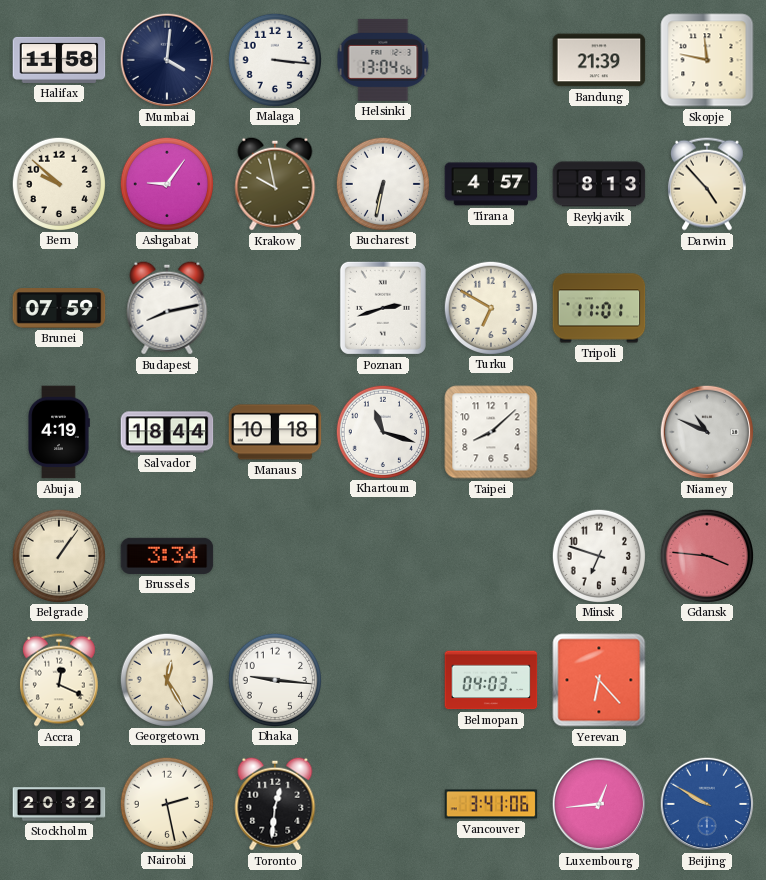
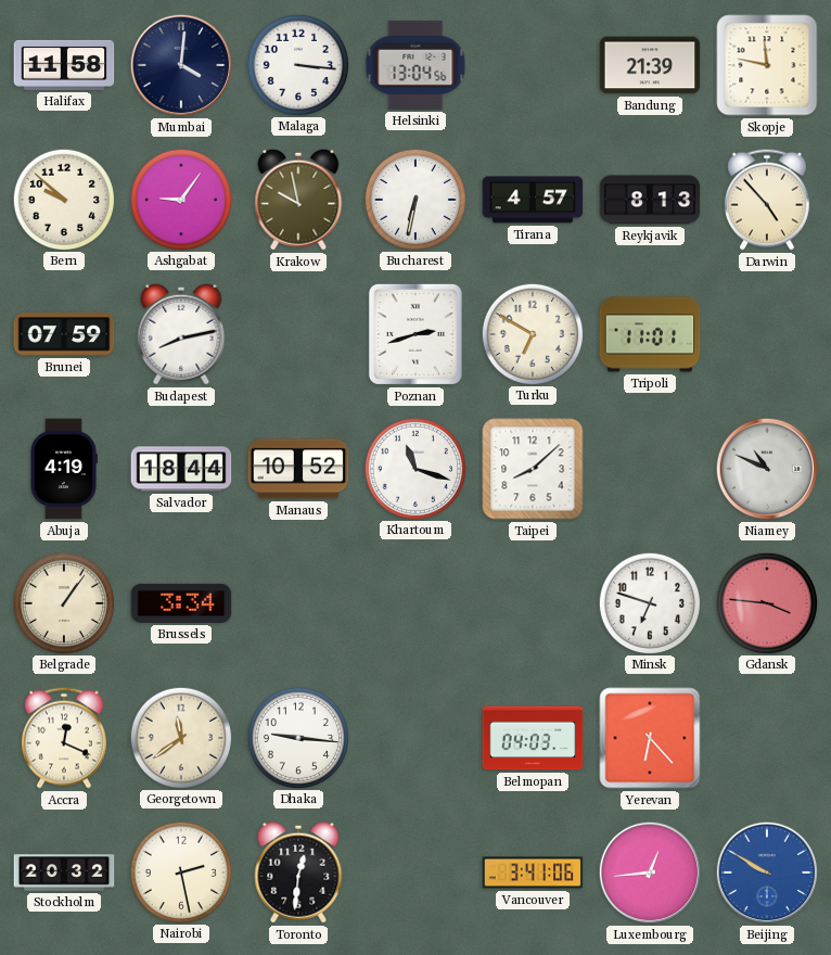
Manaus: 10:18 -> 10:52
Georgetown: 12:25 -> 11:39
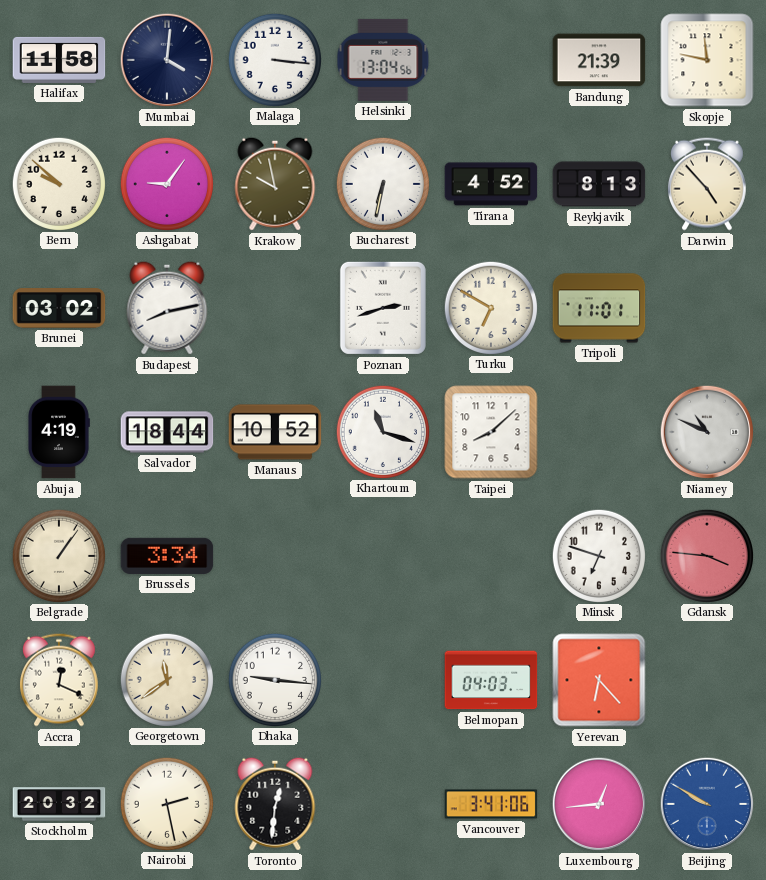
Tirana: 4:57 -> 4:52
Brunei: 07:59 -> 03:02
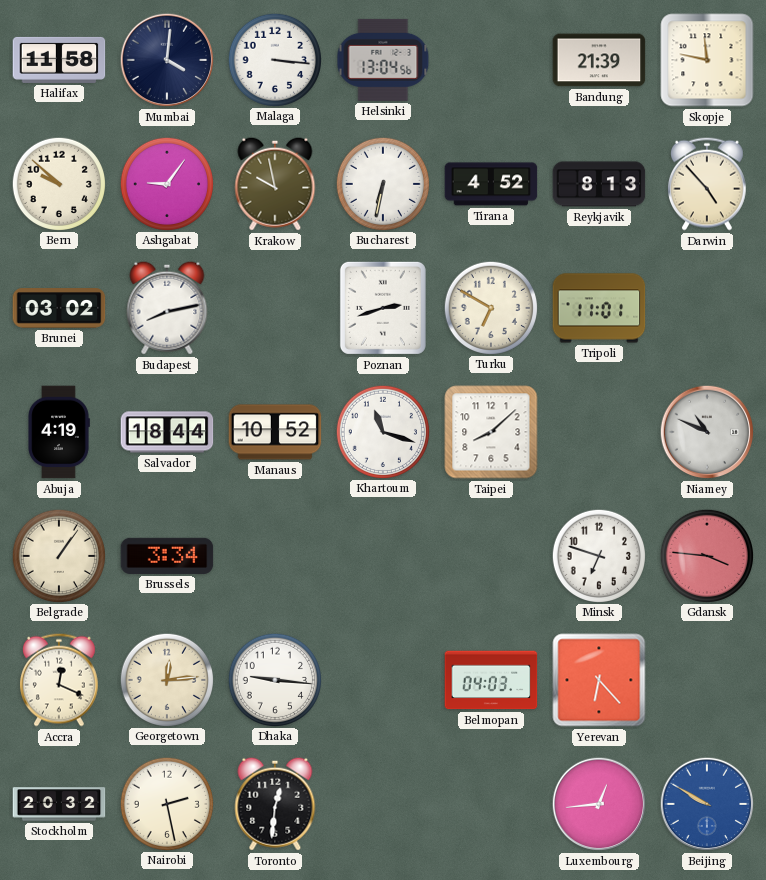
Georgetown: 11:39 -> 12:14
Vancouver: 3:41 -> none
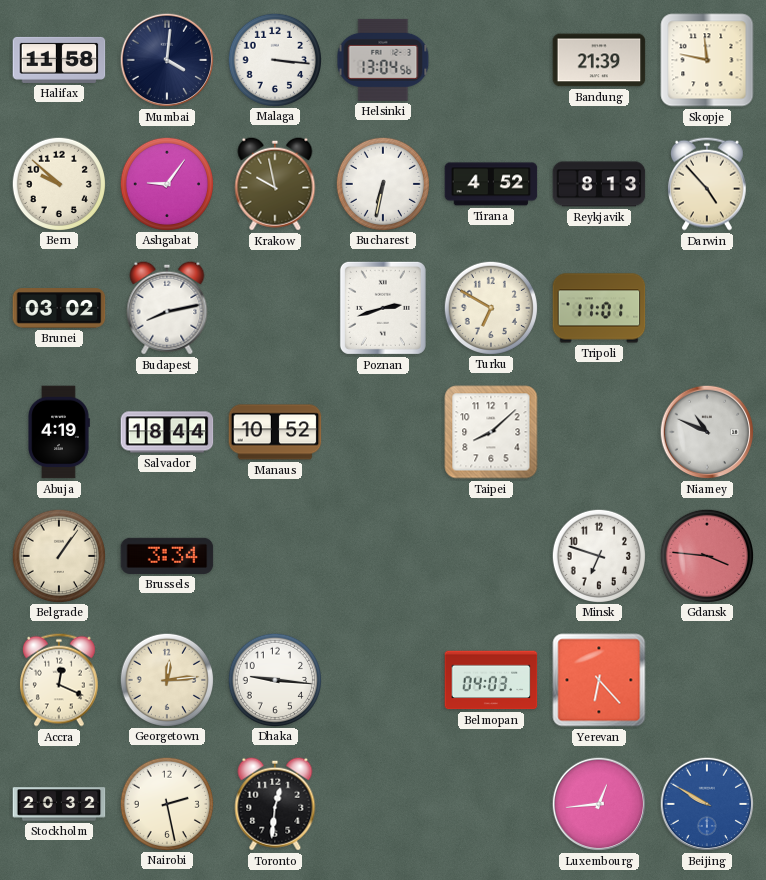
Khartoum: 11:18 -> none
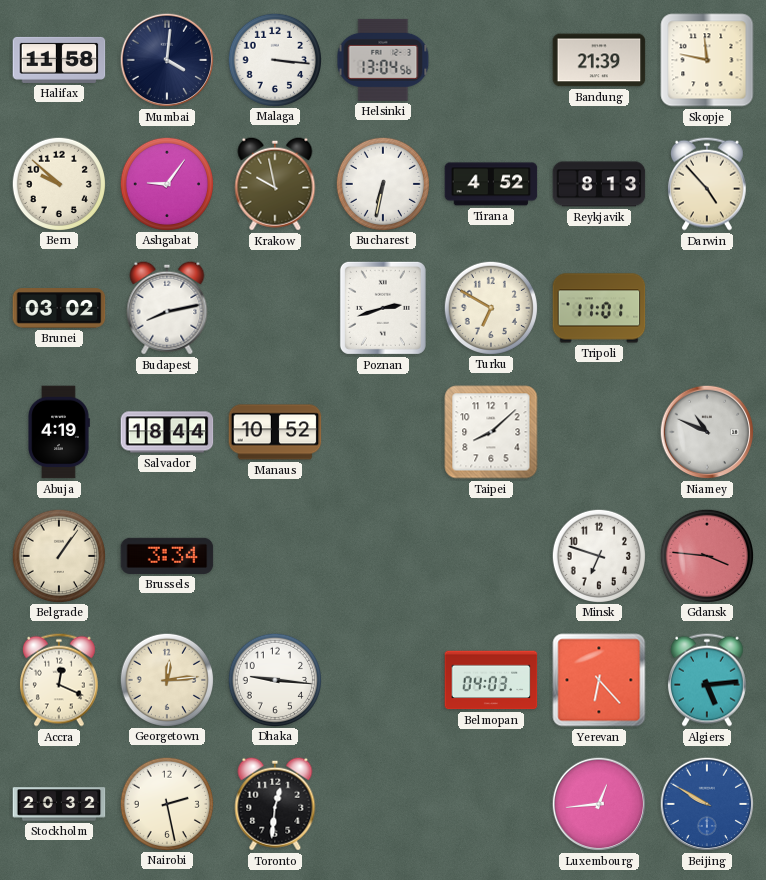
Algiers: none -> 5:14
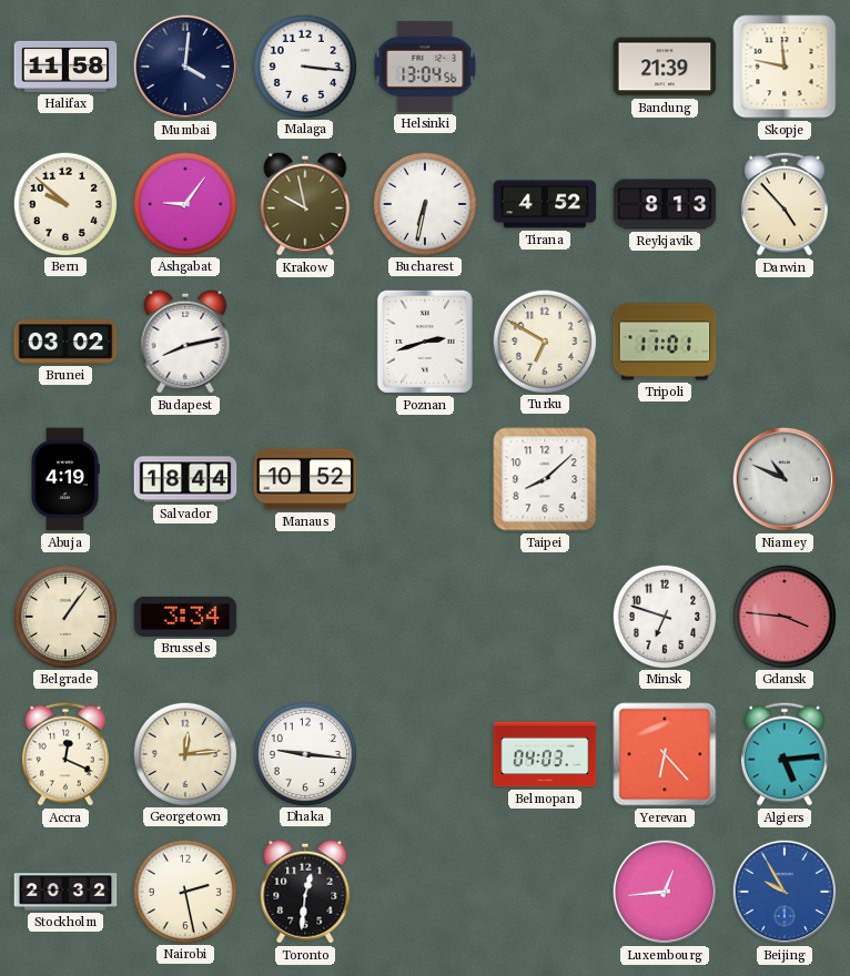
Beijing: 9:50 -> 9:55
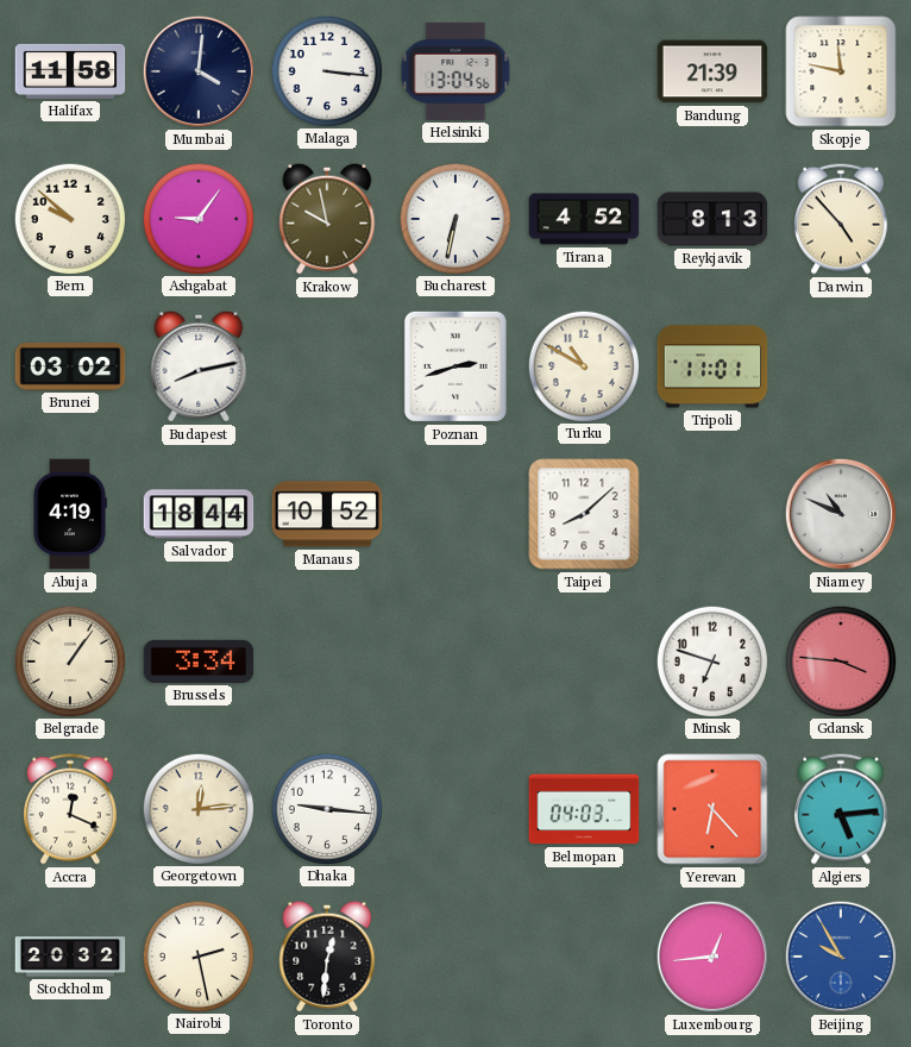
Turku: 6:50 -> 10:50
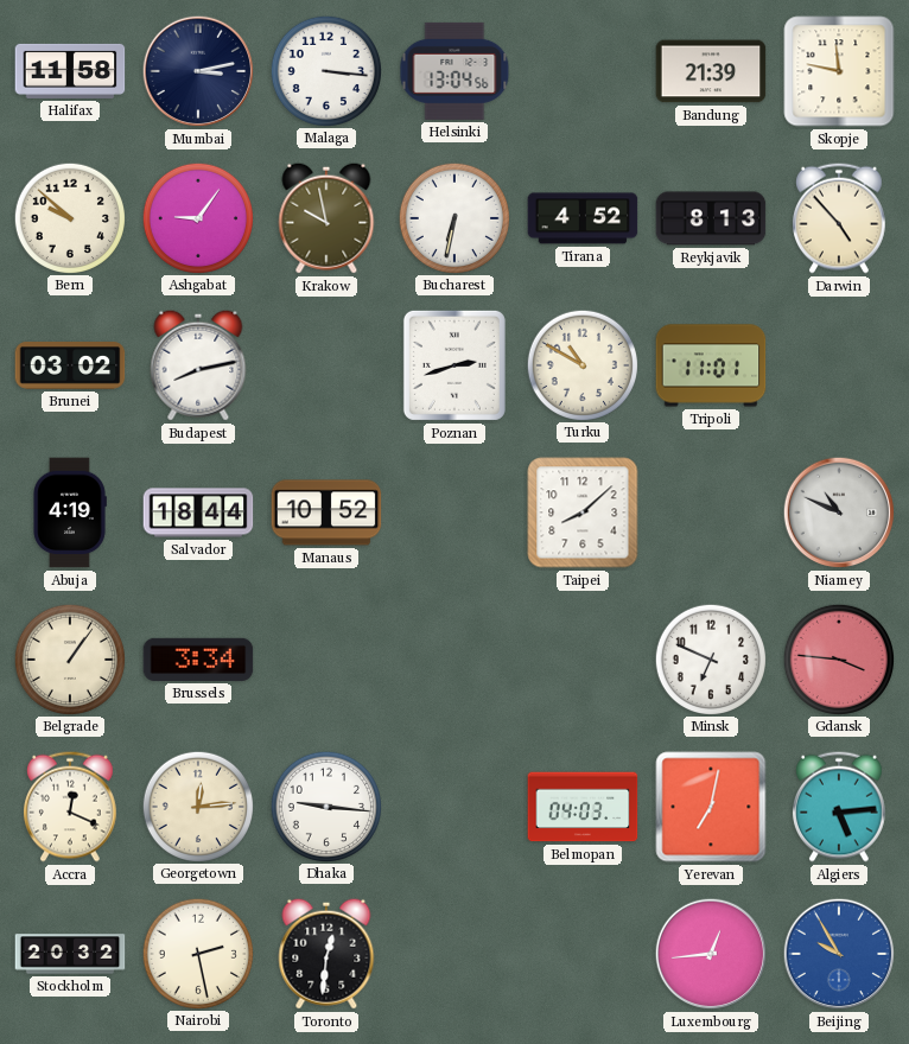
Mumbai: 4:01 -> 3:13
Minsk: 6:48 -> 6:49
Yerevan: 6:23 -> 7:02
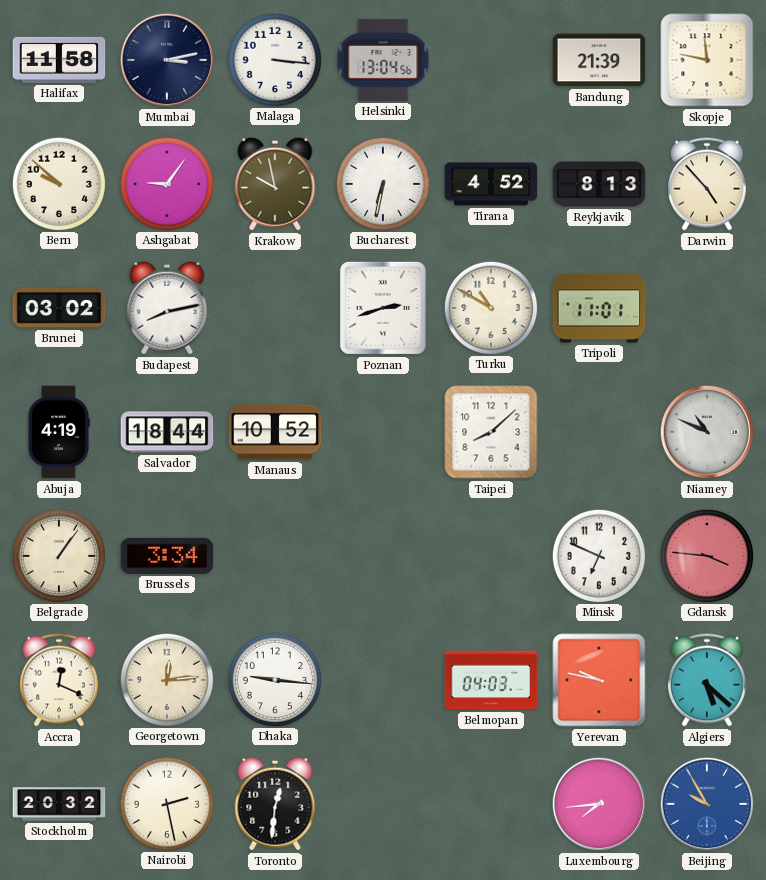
Yerevan: 7:02 -> 9:47
Algiers: 5:14 -> 5:22
Luxembourg: 12:44 -> 7:44
